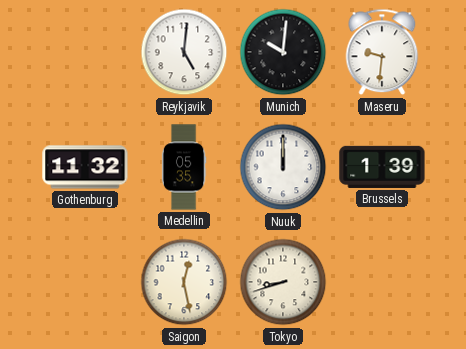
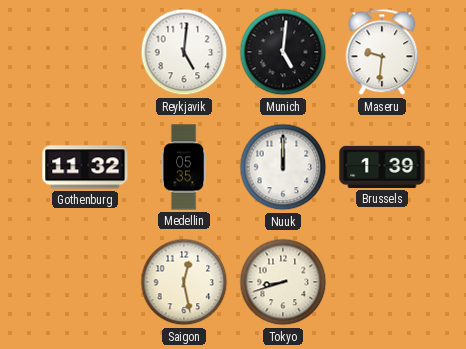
Munich: 10:01 -> 5:01
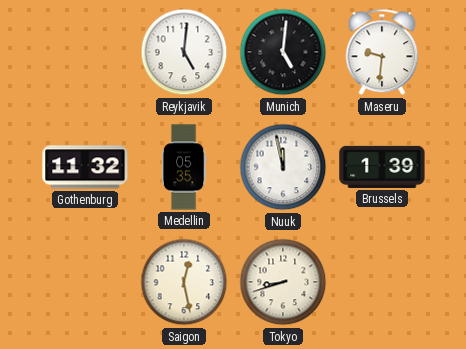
Nuuk: 12:00 -> 11:58
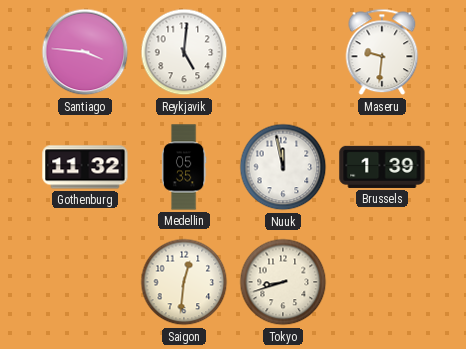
Santiago: none -> 3:46
Munich: 5:01 -> none
Saigon: 12:28 -> 12:31
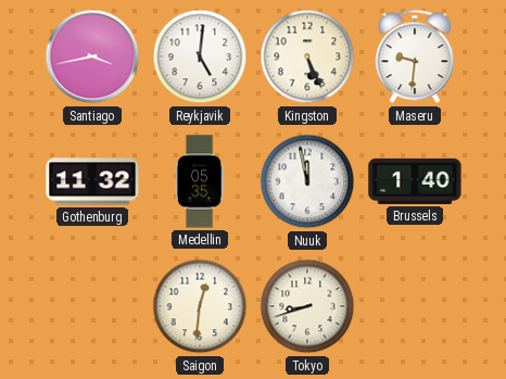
Santiago: 3:46 -> 3:43
Kingston: none -> 5:26
Brussels: 1:39 -> 1:40
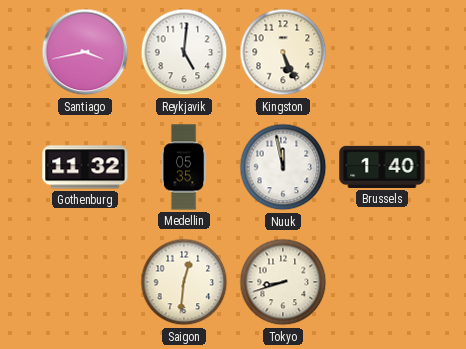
Maseru: 9:31 -> none
